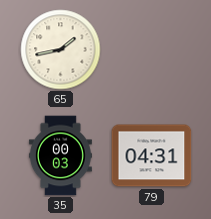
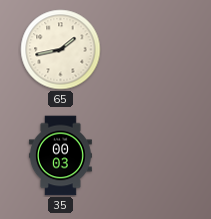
79: 04:31 -> none
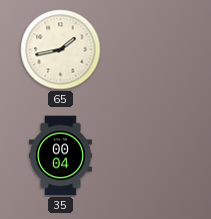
35: 00:03 -> 00:04
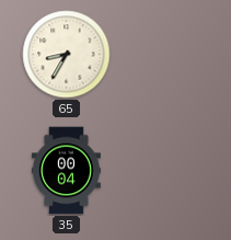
65: 1:43 -> 8:35
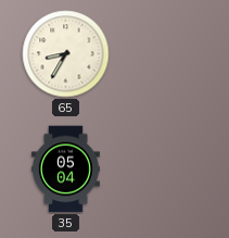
35: 00:04 -> 05:04
